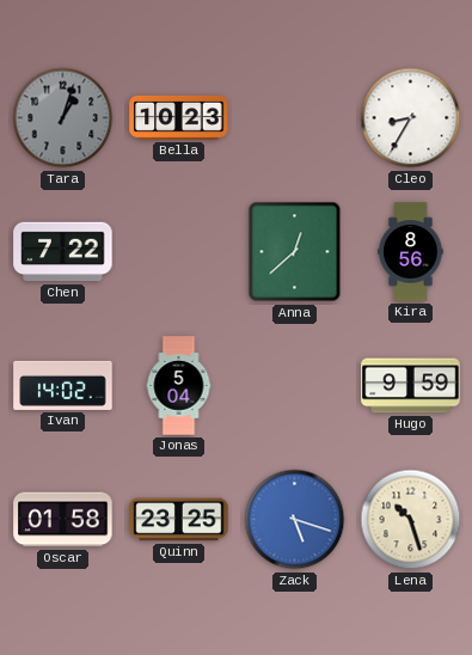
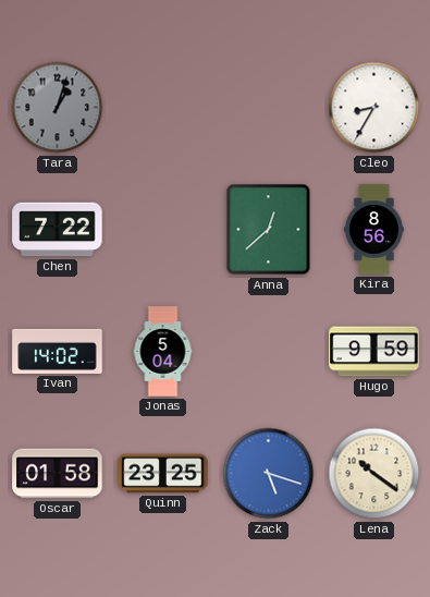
Bella: 10:23 -> none
Lena: 10:27 -> 10:21
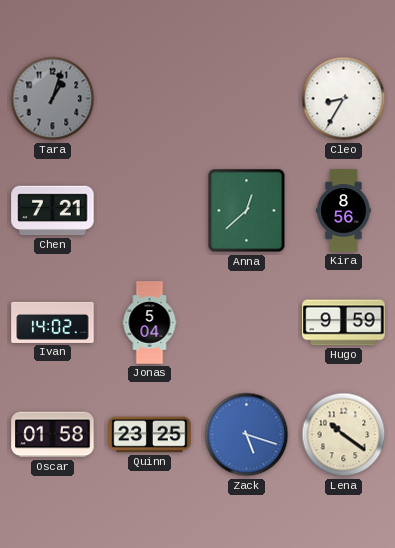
Chen: 7:22 -> 7:21
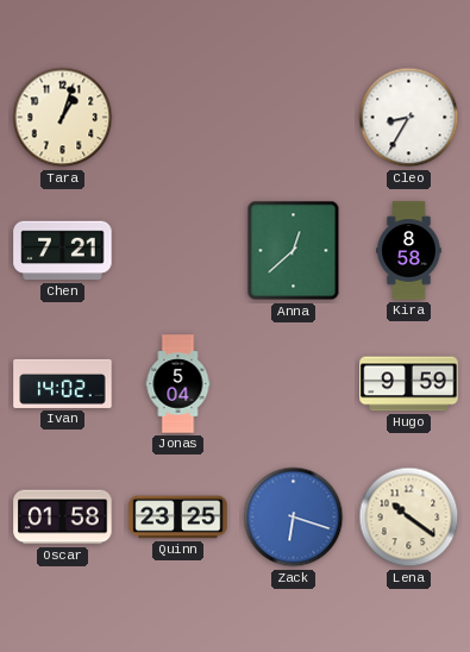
Tara dial: grey -> cream
Kira: 8:56 -> 8:58
Zack: 5:18 -> 6:18
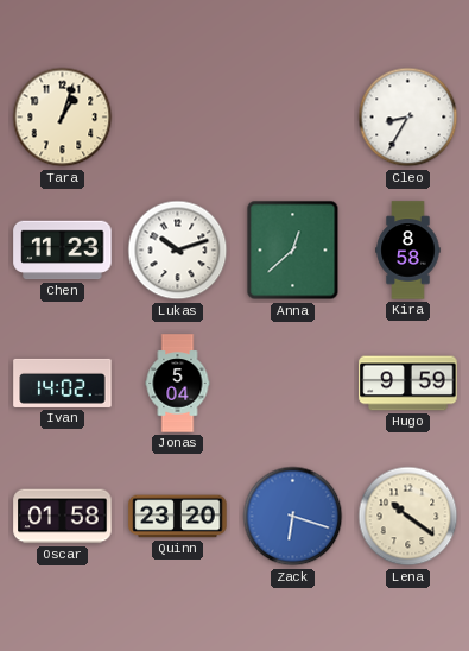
Chen: 7:21 -> 11:23
Lukas: none -> 10:12
Quinn: 23:25 -> 23:20
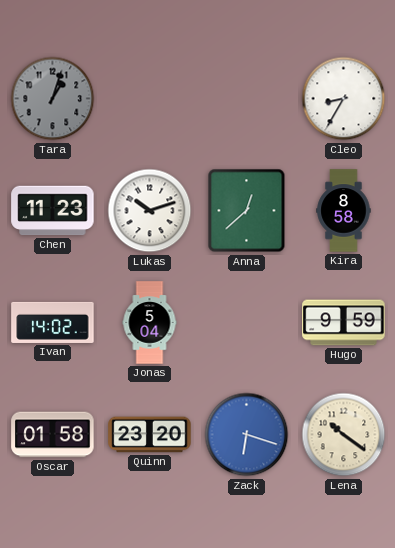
Tara dial: cream -> grey
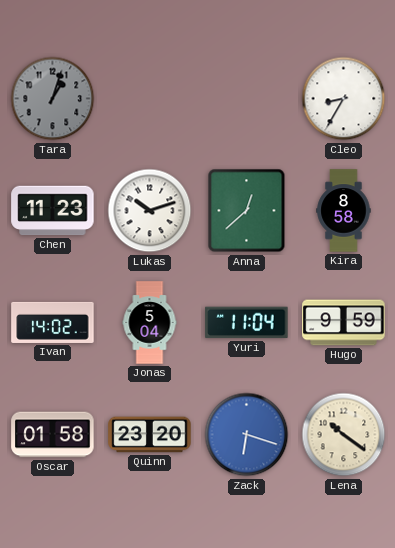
Yuri: none -> 11:04
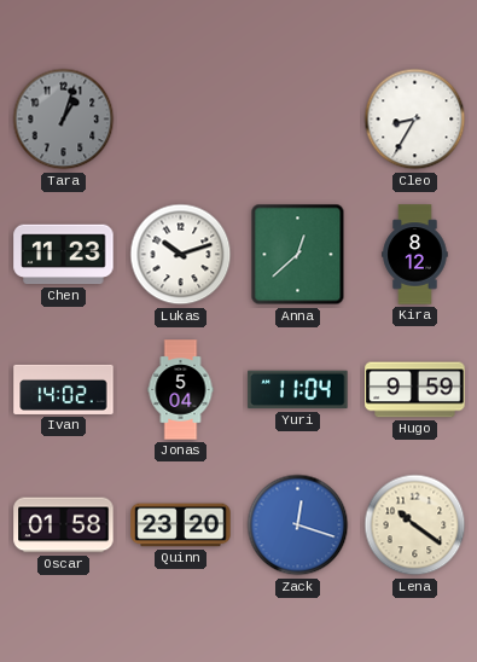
Kira: 8:58 -> 8:12
Zack: 6:18 -> 12:18
